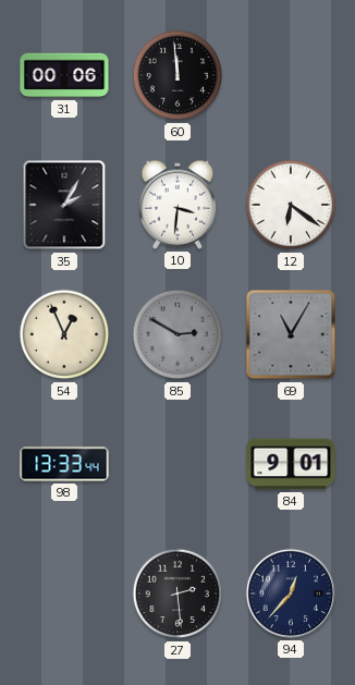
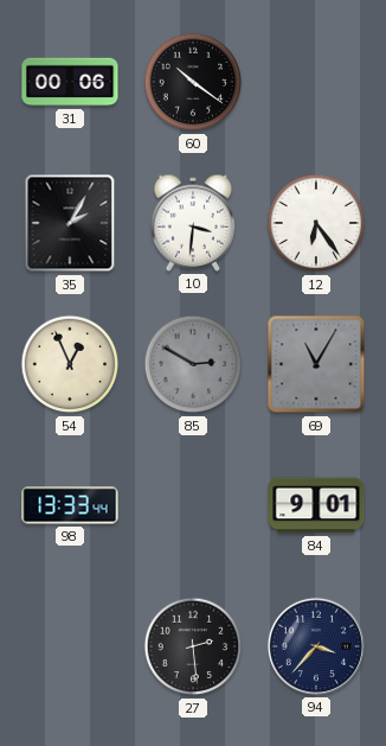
60: 11:59 -> 10:21
12: 6:21 -> 6:24
94: 12:37 -> 3:37
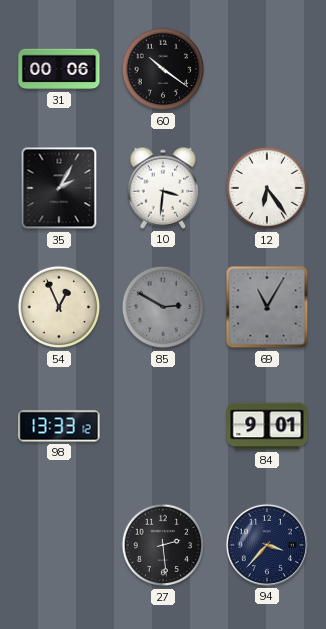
98: 13:33:44 -> 13:33:12
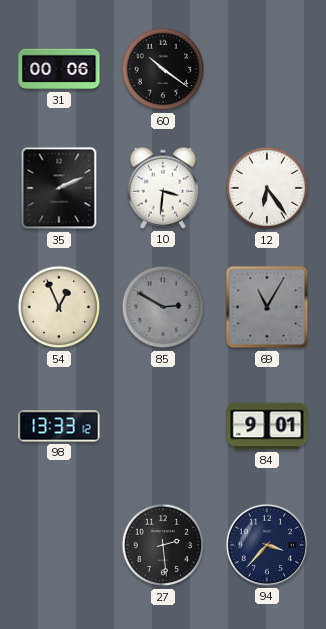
35: 2:05 -> 2:11
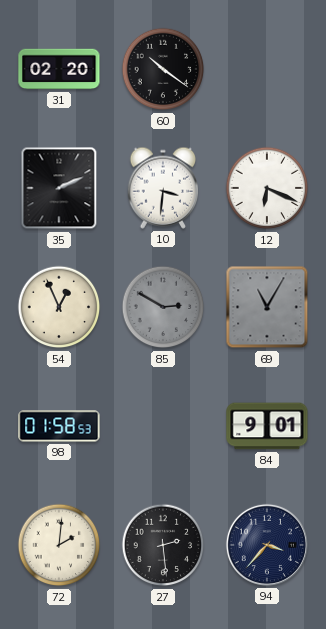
31: 00:06 -> 02:20
12: 6:24 -> 6:19
98: 13:33 -> 01:58
72: none -> 2:01
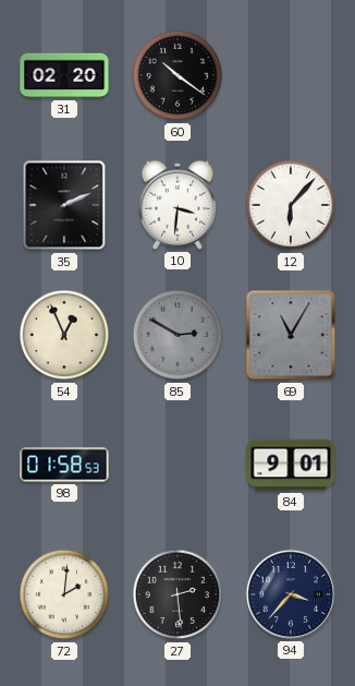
12: 6:19 -> 6:07
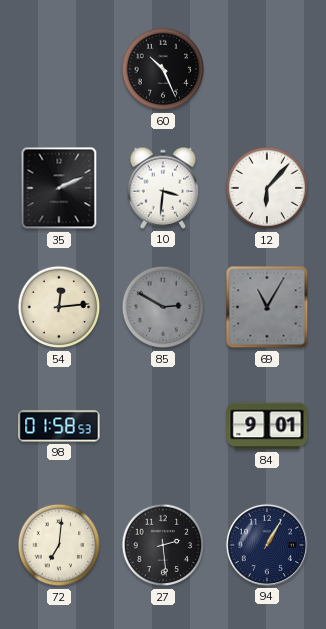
31: 02:20 -> none
60: 10:21 -> 10:26
54: 12:56 -> 12:14
72: 2:01 -> 7:01
94: 3:37 -> 1:05
